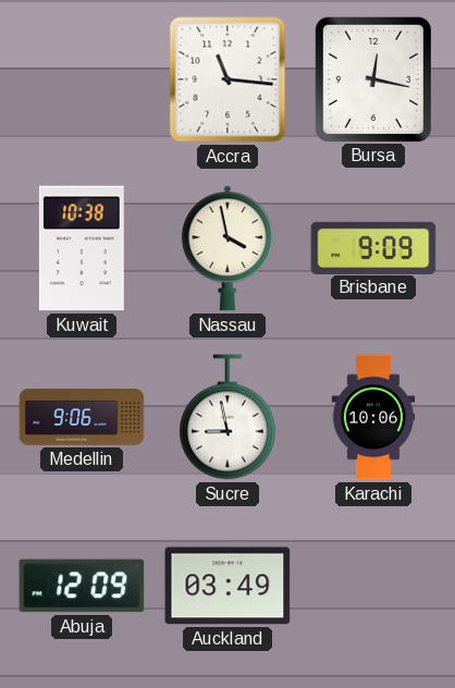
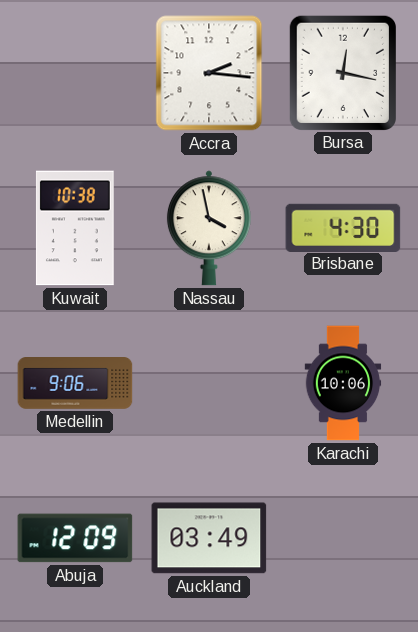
Accra: 11:16 -> 2:16
Brisbane: 9:09 -> 4:30
Sucre: 8:58 -> none
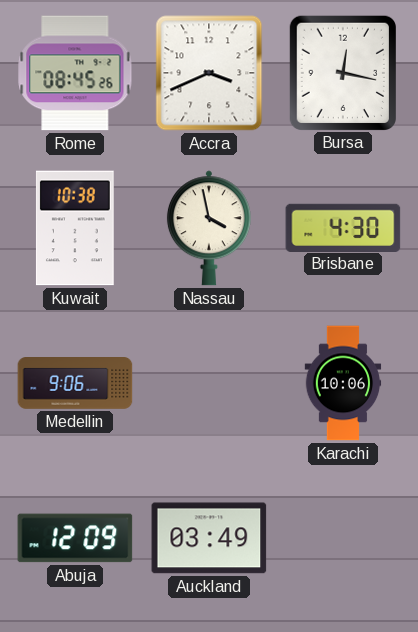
Rome: none -> 08:45
Accra: 2:16 -> 3:41
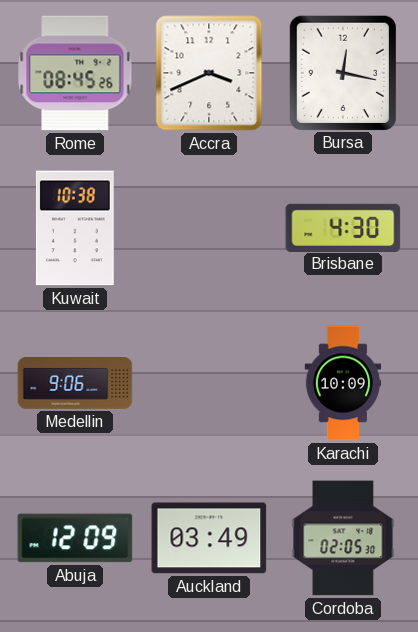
Nassau: 3:58 -> none
Karachi: 10:06 -> 10:09
Cordoba: none -> 02:05
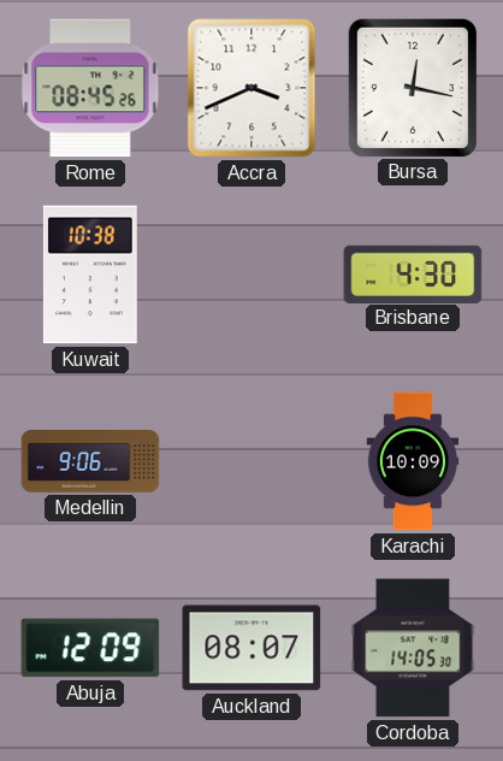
Auckland: 03:49 -> 08:07
Cordoba: 02:05 -> 14:05
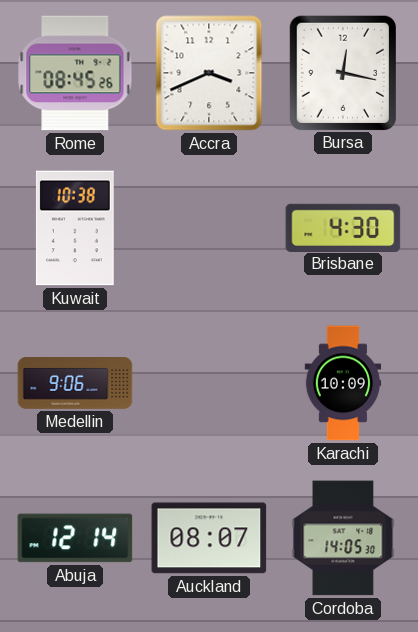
Abuja: 12:09 -> 12:14
